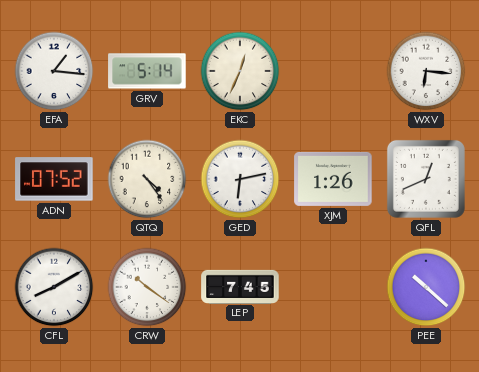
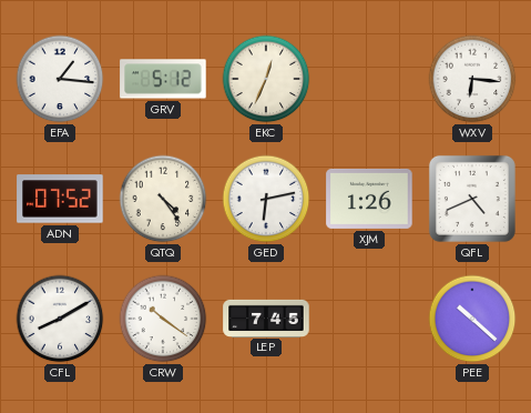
GRV: 5:14 -> 5:12
QFL: 12:41 -> 4:41
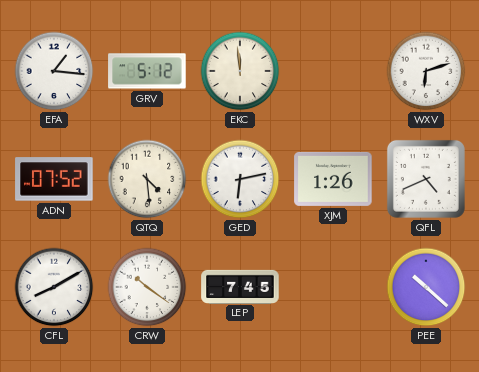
EKC: 12:34 -> 11:59
WXV: 6:16 -> 6:12
QTQ: 4:24 -> 4:29
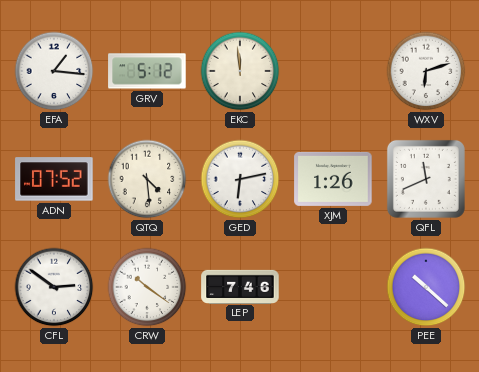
QFL: 4:41 -> 11:41
CFL: 8:10 -> 2:51
LEP: 7:45 -> 7:46
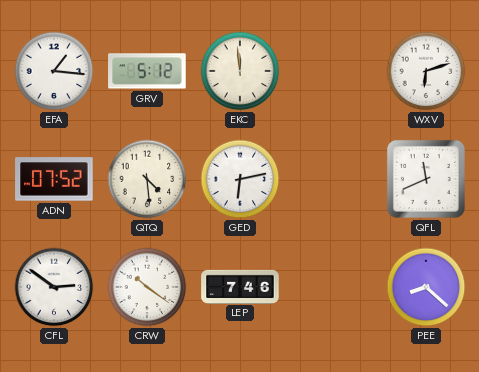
XJM: 1:26 -> none
PEE: 10:22 -> 8:22
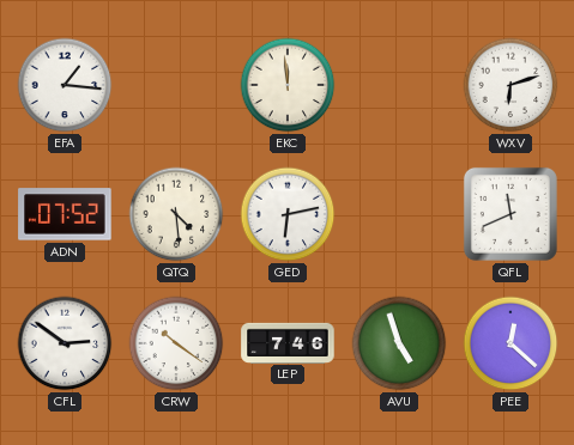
GRV: 5:12 -> none
AVU: none -> 4:57
PEE: 8:22 -> 12:22
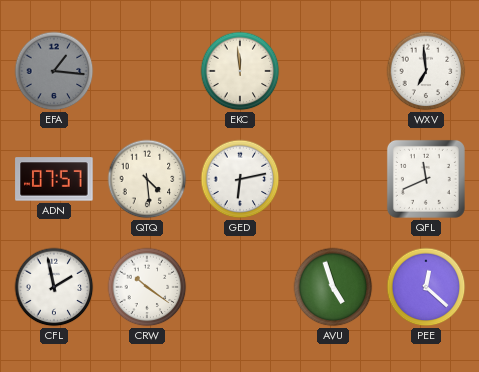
EFA dial: white -> grey
WXV: 6:12 -> 6:59
ADN: 07:52 -> 07:57
CFL: 2:51 -> 1:58
LEP: 7:46 -> none
